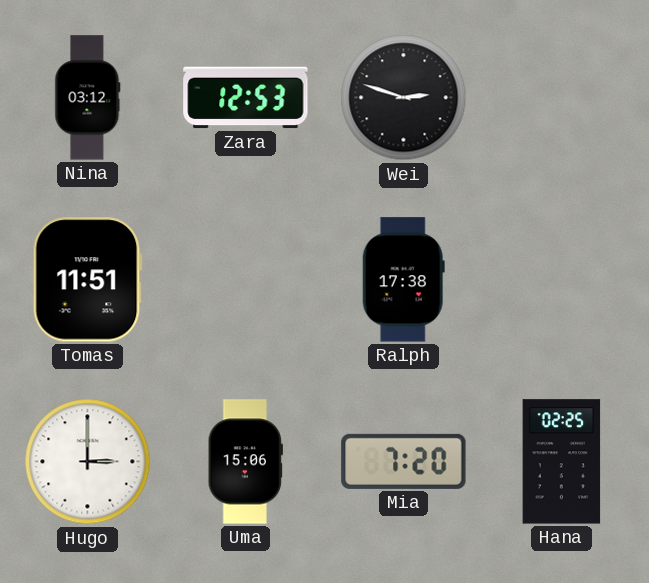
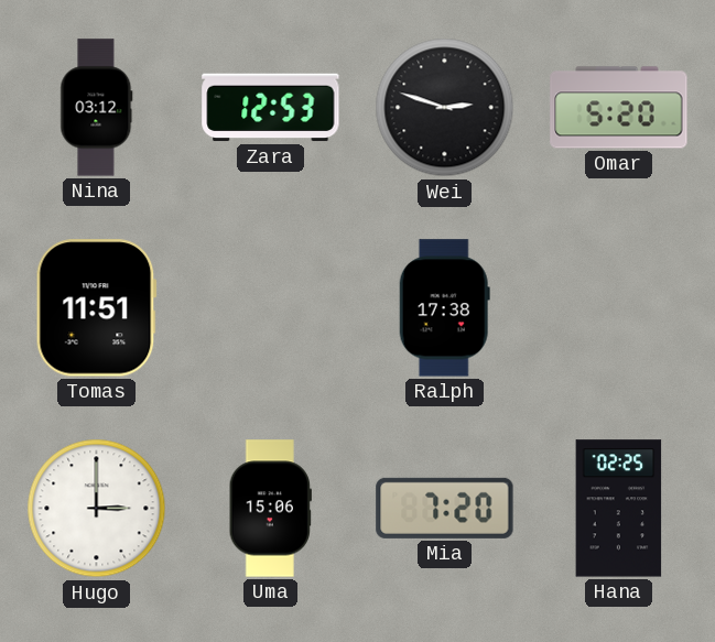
Omar: none -> 5:20
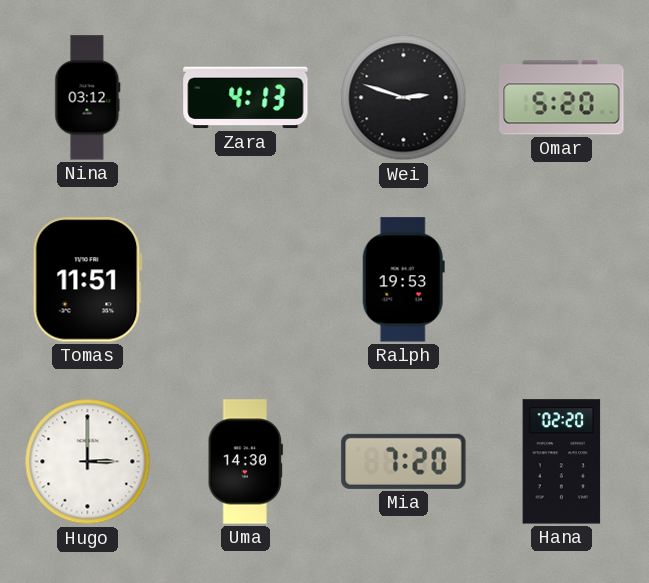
Zara: 12:53 -> 4:13
Ralph: 17:38 -> 19:53
Uma: 15:06 -> 14:30
Hana: 02:25 -> 02:20
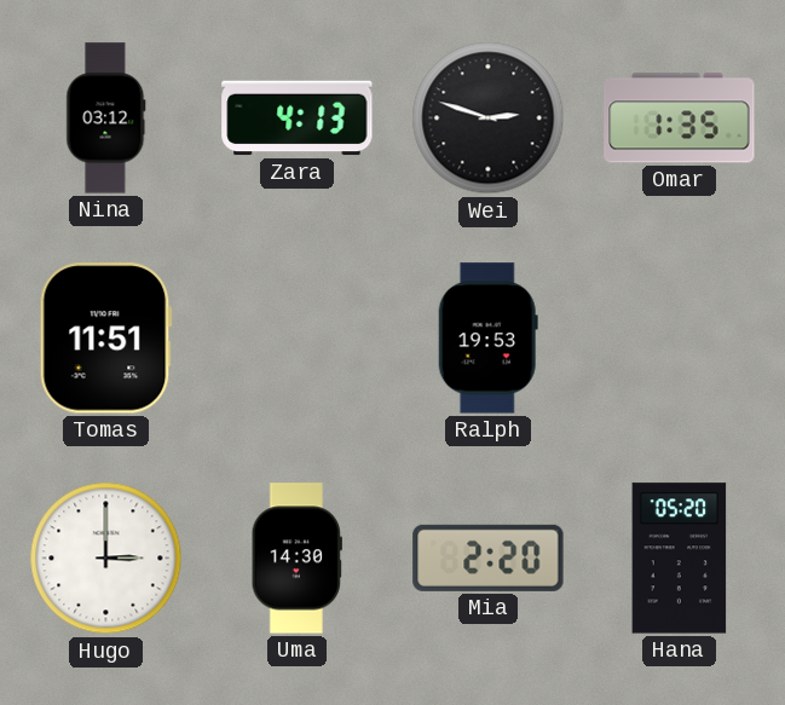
Omar: 5:20 -> 1:35
Mia: 7:20 -> 2:20
Hana: 02:20 -> 05:20
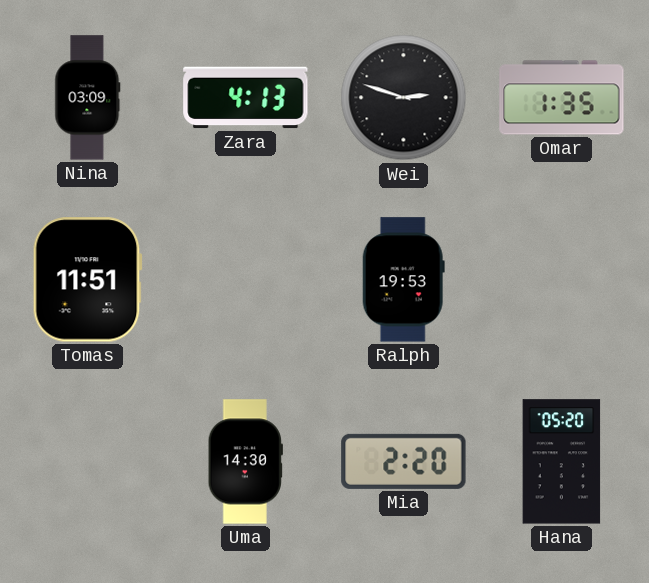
Nina: 03:12 -> 03:09
Hugo: 3:00 -> none
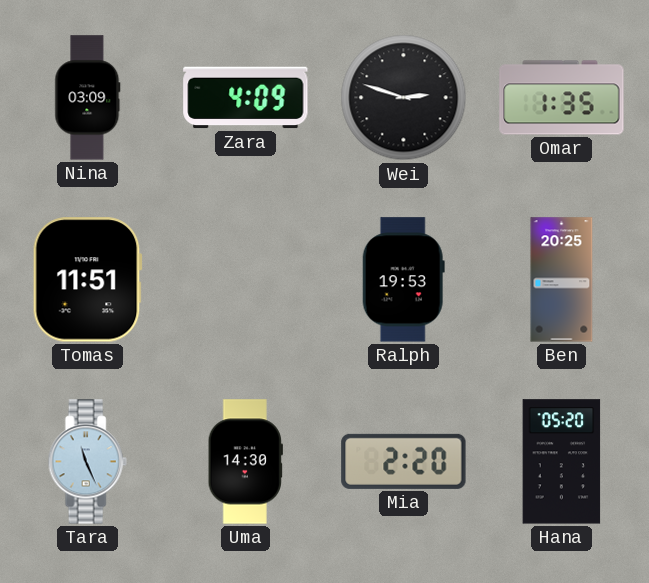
Zara: 4:13 -> 4:09
Ben: none -> 20:25
Tara: none -> 11:26
